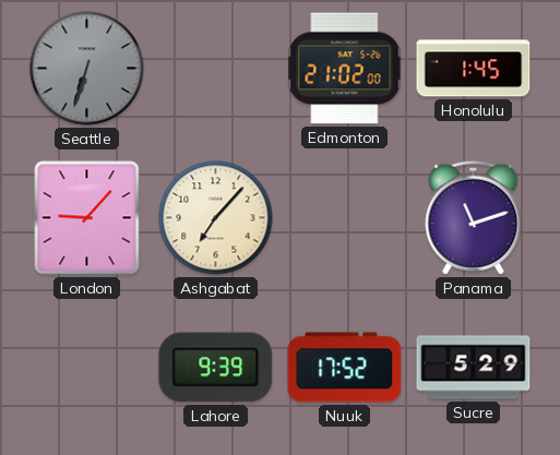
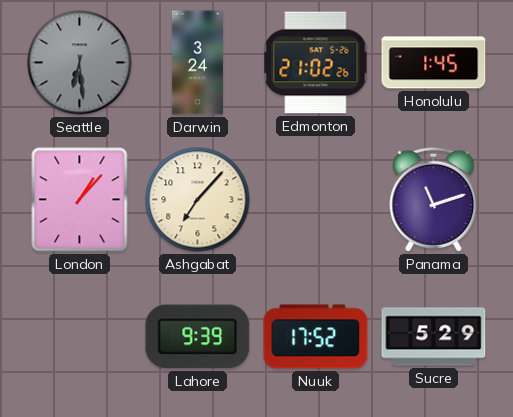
Seattle: 6:33 -> 6:29
Darwin: none -> 3:24
Edmonton: 21:02:00 -> 21:02:26
London: 9:07 -> 1:07
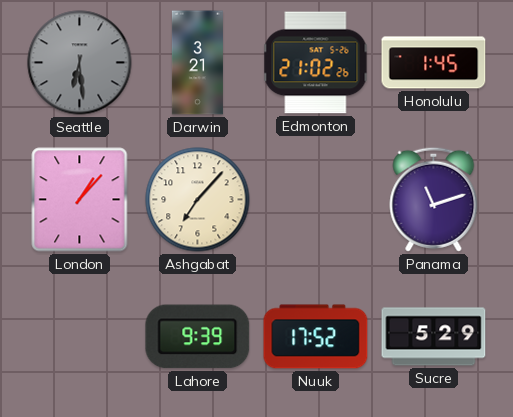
Darwin: 3:24 -> 3:21
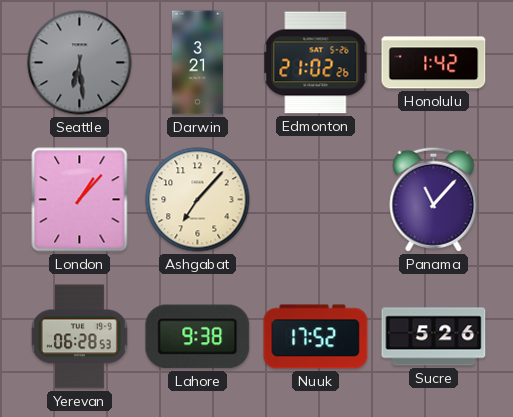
Honolulu: 1:45 -> 1:42
Panama: 11:12 -> 11:07
Yerevan: none -> 06:28
Lahore: 9:39 -> 9:38
Sucre: 5:29 -> 5:26
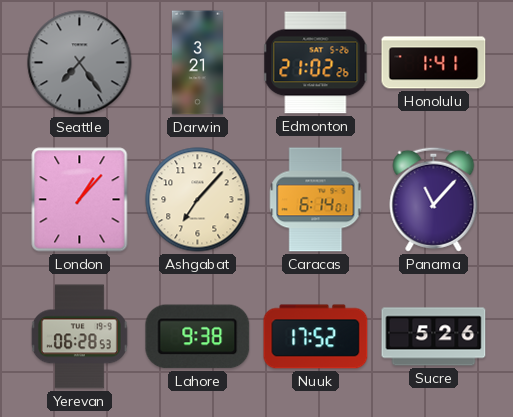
Seattle: 6:29 -> 7:24
Honolulu: 1:42 -> 1:41
Caracas: none -> 6:14
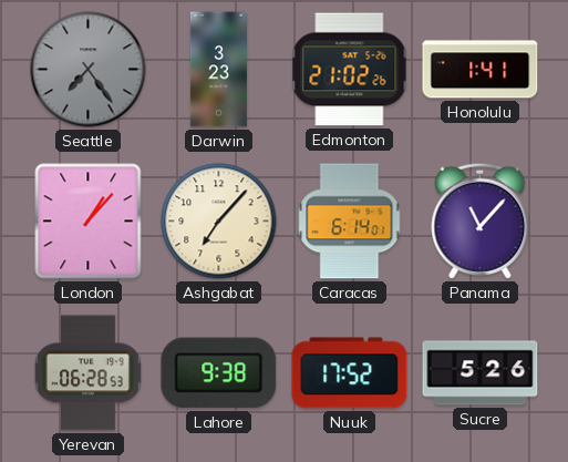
Darwin: 3:21 -> 3:23
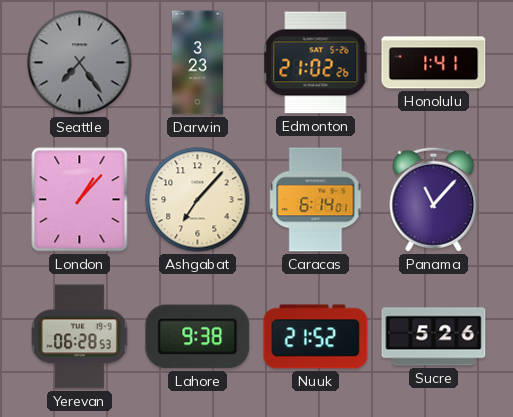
Nuuk: 17:52 -> 21:52
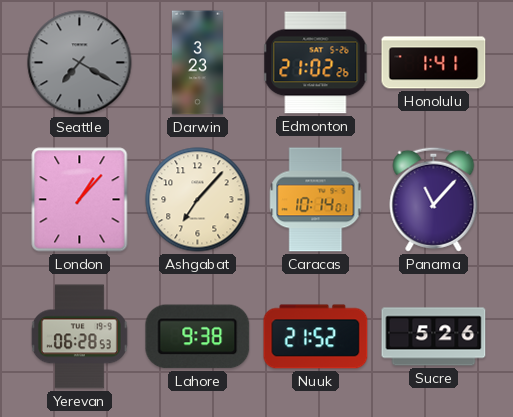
Seattle: 7:24 -> 7:20
Caracas: 6:14 -> 10:14
